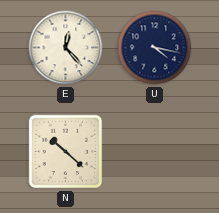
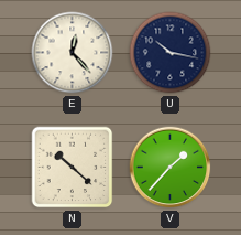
U: 4:17 -> 10:17
V: none -> 1:37
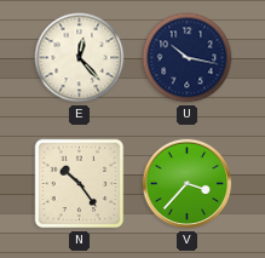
N: 10:22 -> 10:24
V: 1:37 -> 3:37
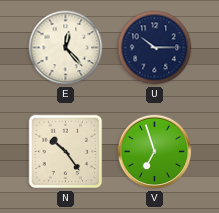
U: 10:17 -> 10:15
V: 3:37 -> 6:57
